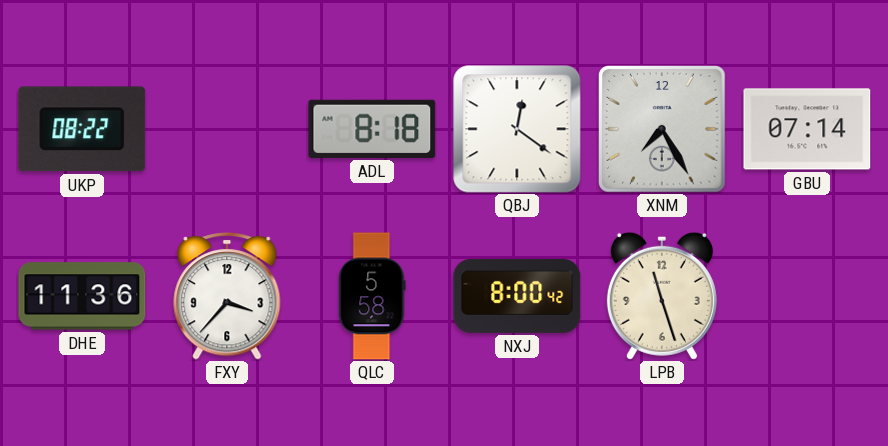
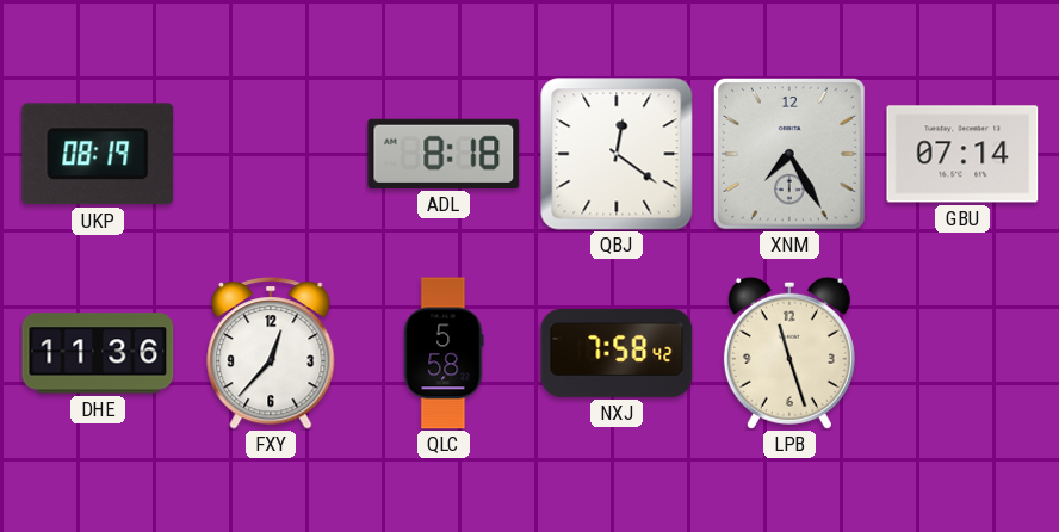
UKP: 08:22 -> 08:19
FXY: 3:37 -> 12:37
NXJ: 8:00 -> 7:58
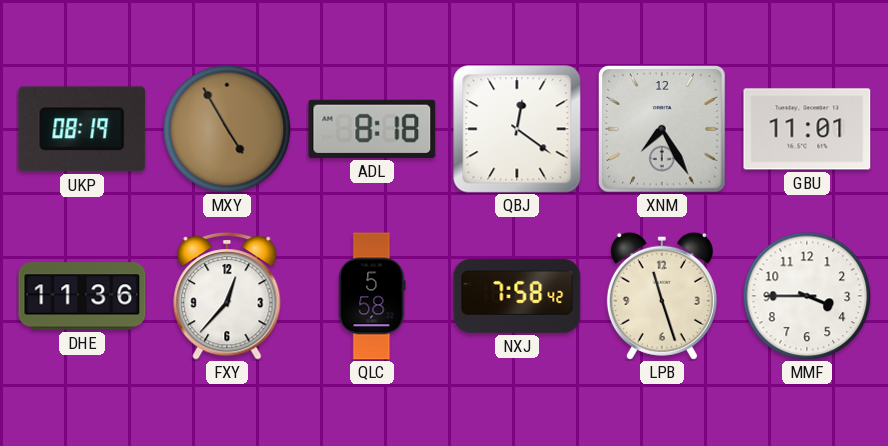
MXY: none -> 4:55
GBU: 07:14 -> 11:01
MMF: none -> 3:45
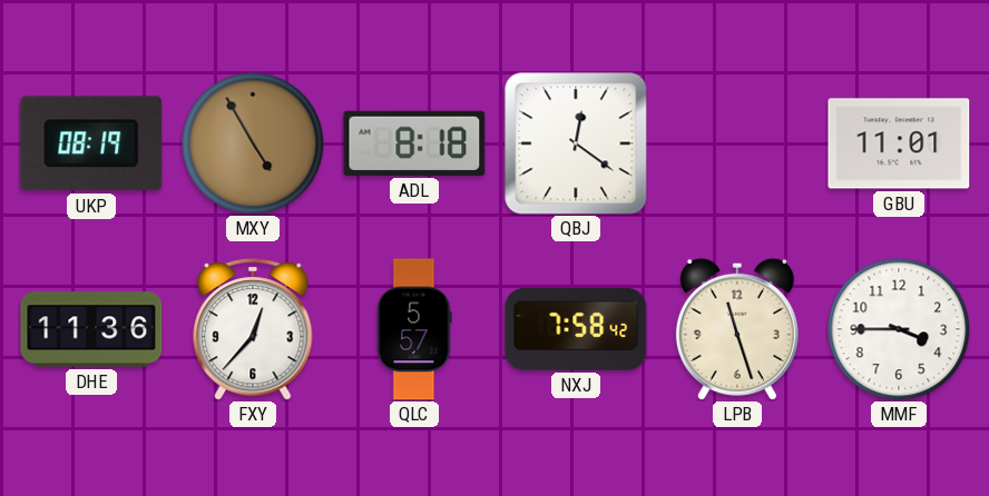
XNM: 7:25 -> none
QLC: 5:58 -> 5:57
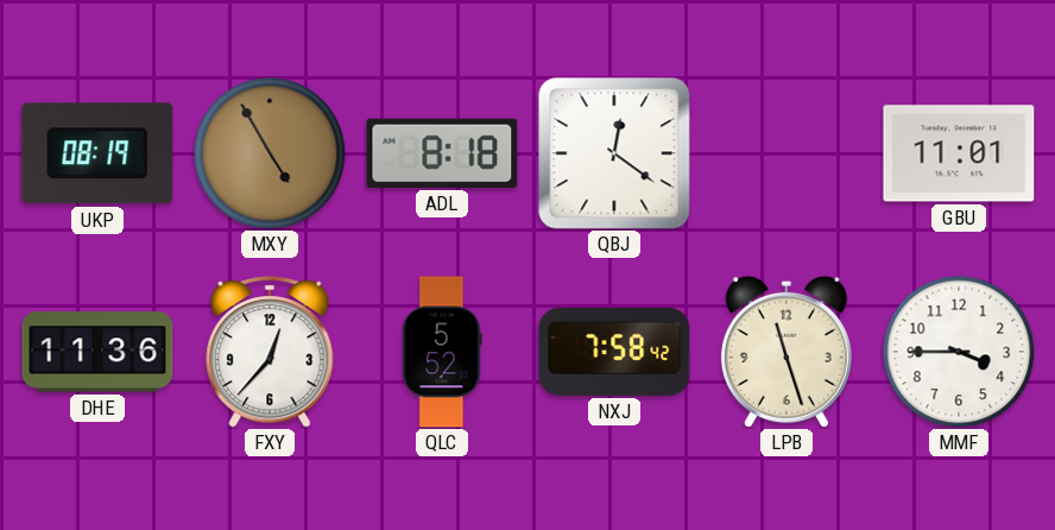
QLC: 5:57 -> 5:52
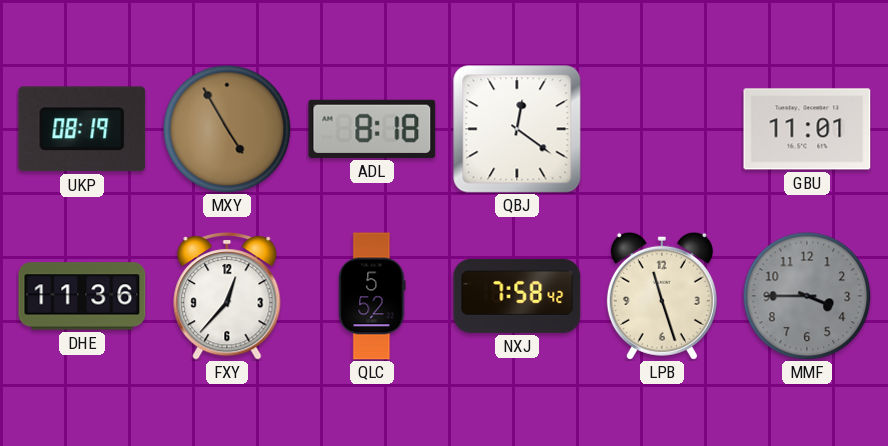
MMF dial: white -> grey
